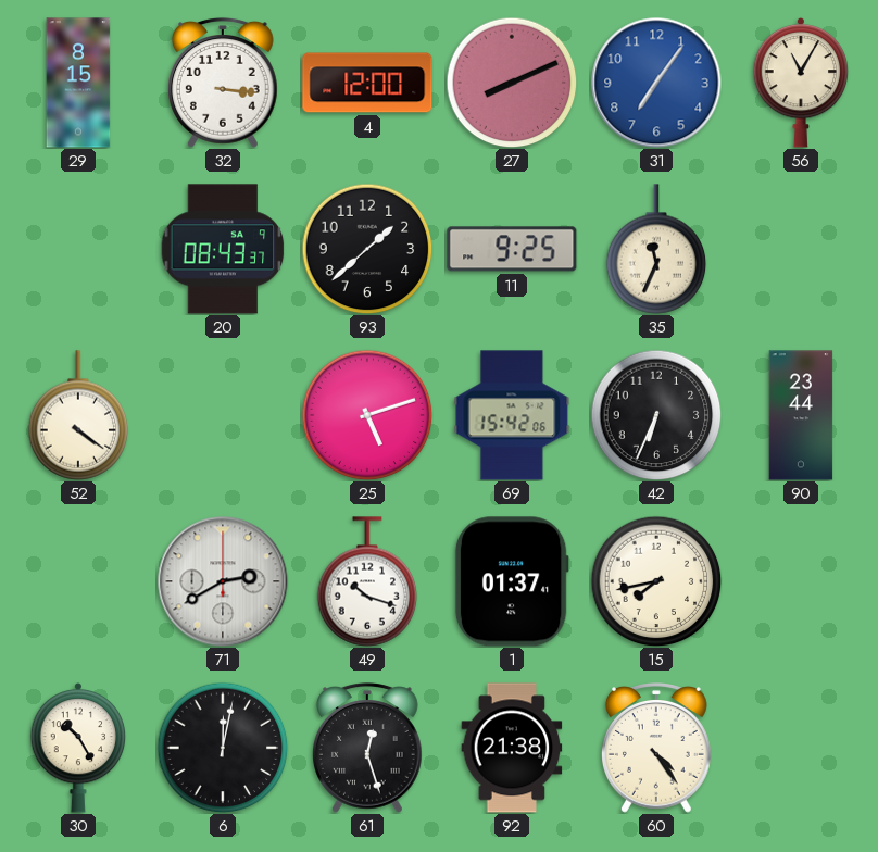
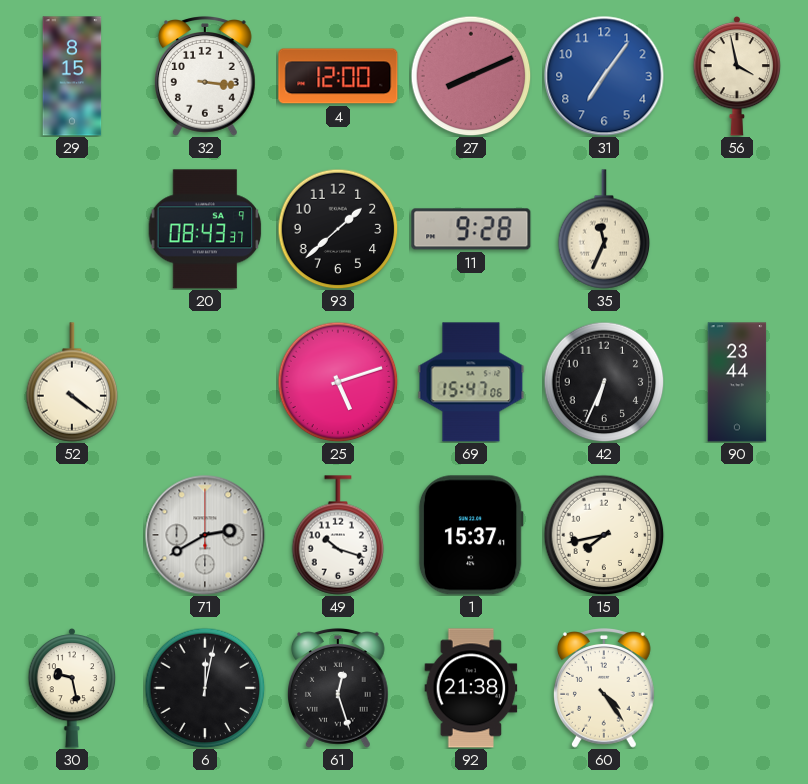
56: 11:05 -> 3:58
11: 9:25 -> 9:28
69: 15:42 -> 15:47
1: 01:37 -> 15:37
30: 10:25 -> 9:28
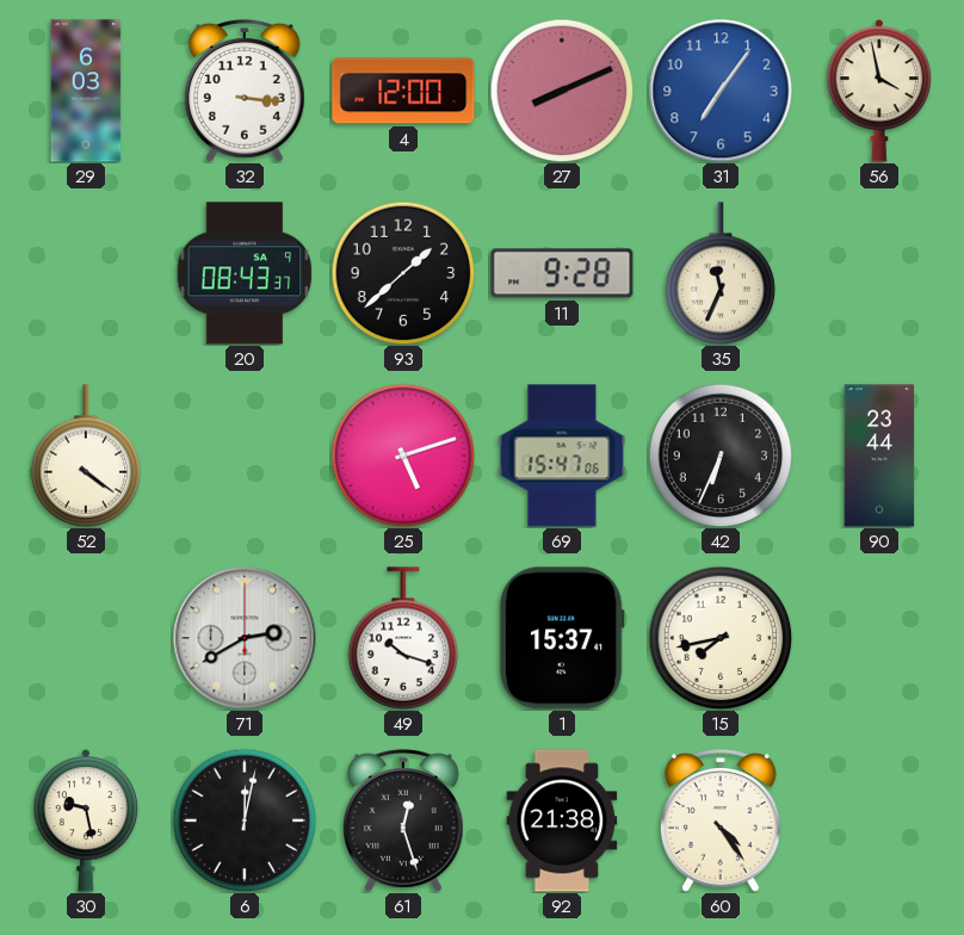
29: 8:15 -> 6:03
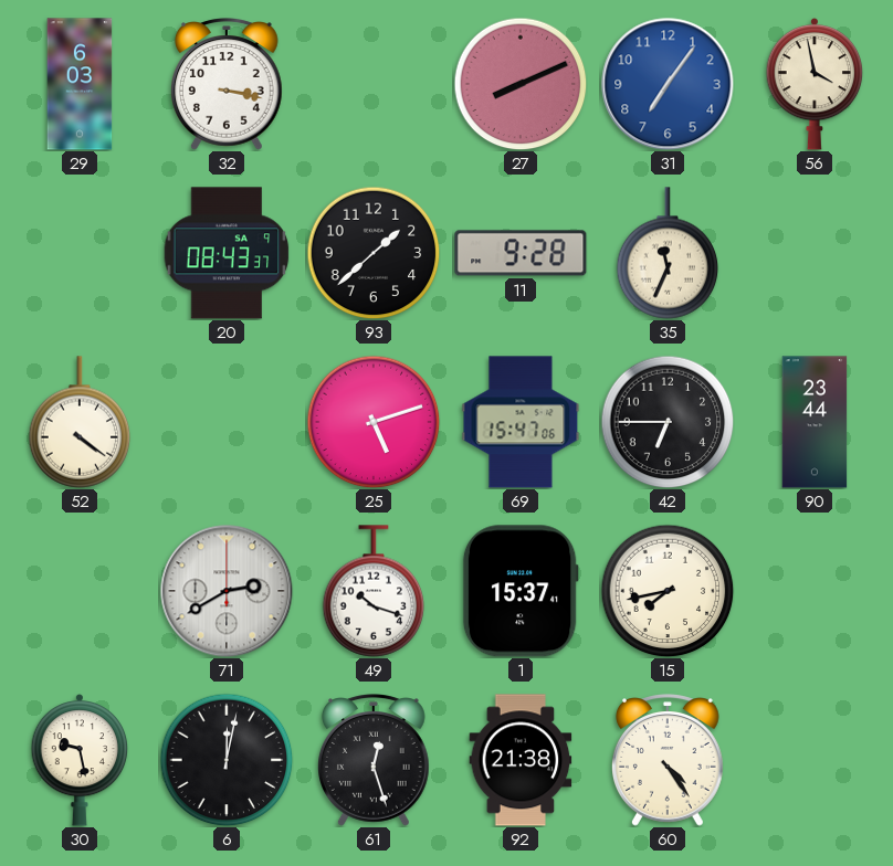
32: 3:16 -> 3:17
4: 12:00 -> none
42: 6:34 -> 6:45
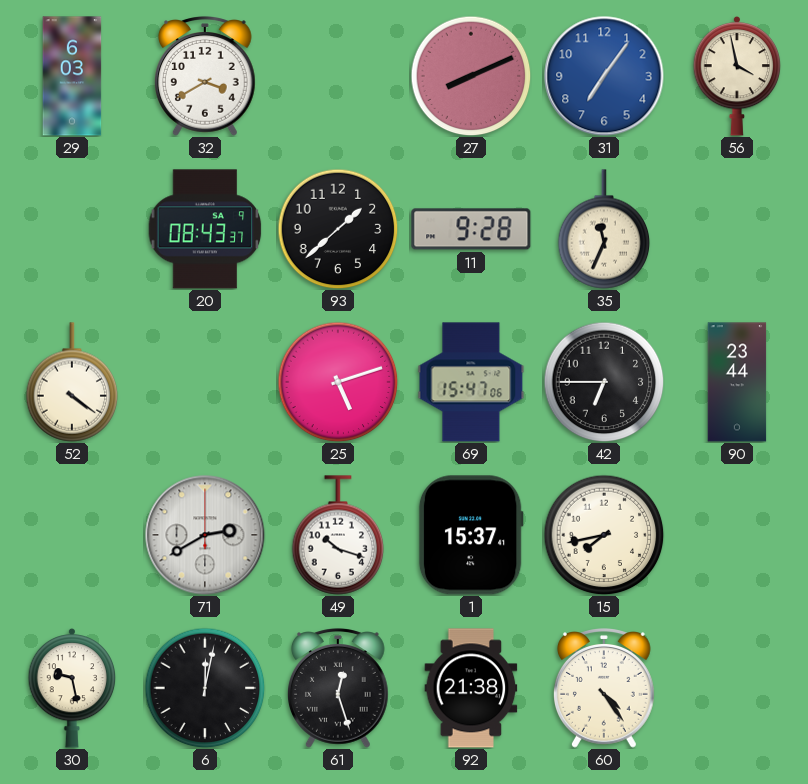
32: 3:17 -> 3:40
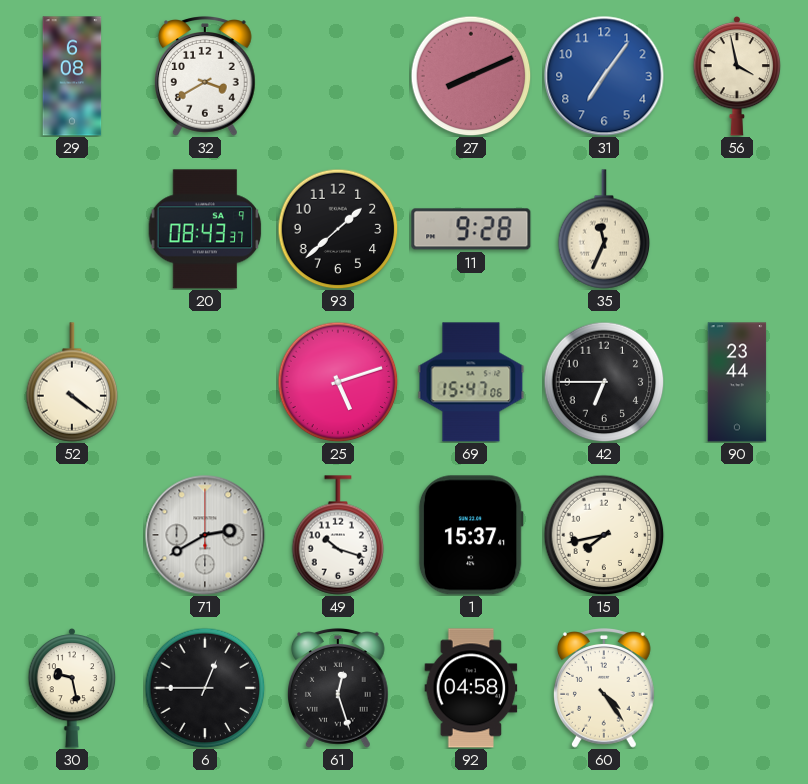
29: 6:03 -> 6:08
6: 12:02 -> 12:45
92: 21:38 -> 04:58
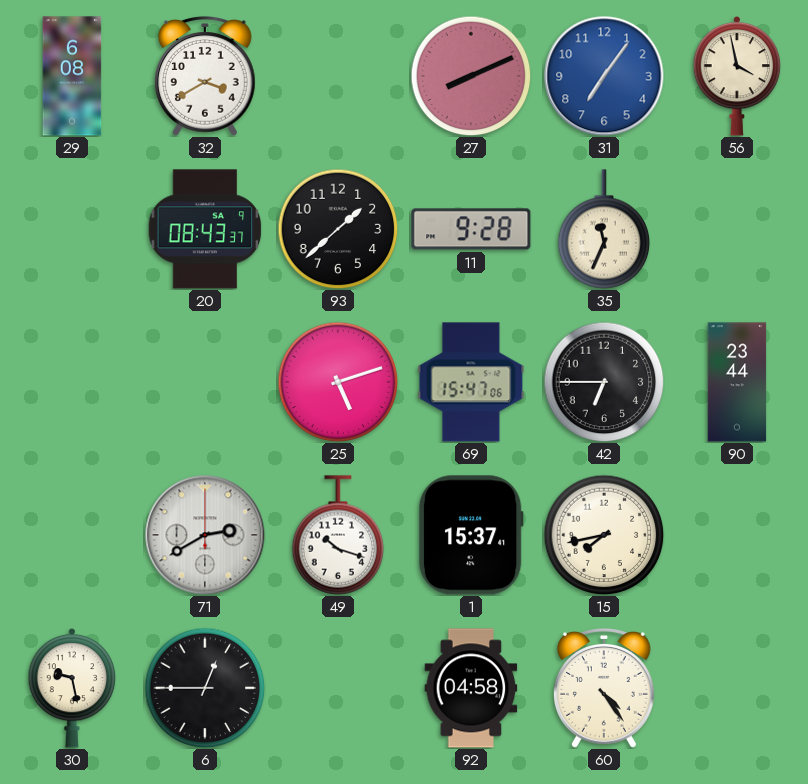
52: 4:21 -> none
61: 12:27 -> none
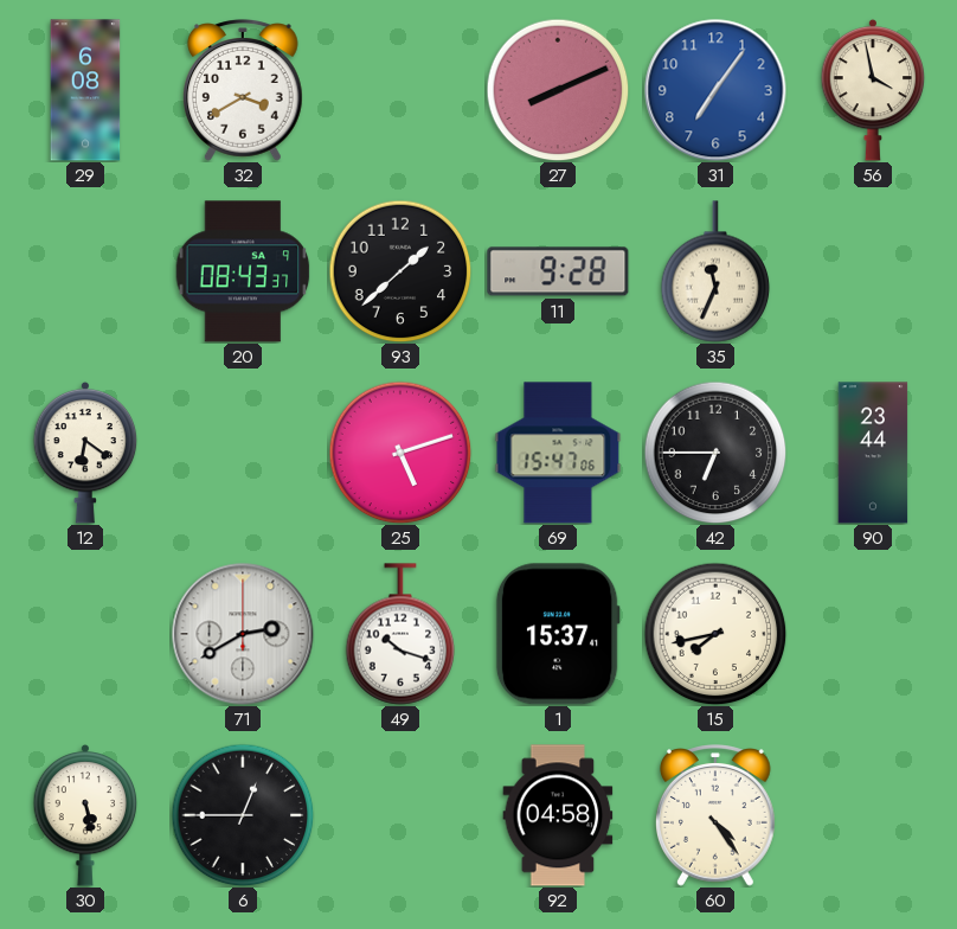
12: none -> 6:21
30: 9:28 -> 5:28
